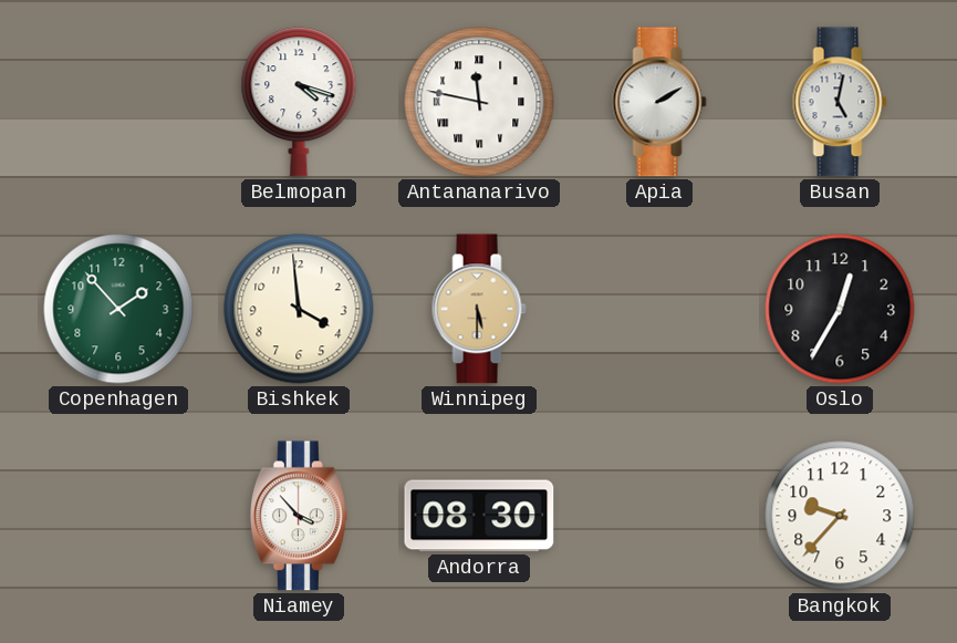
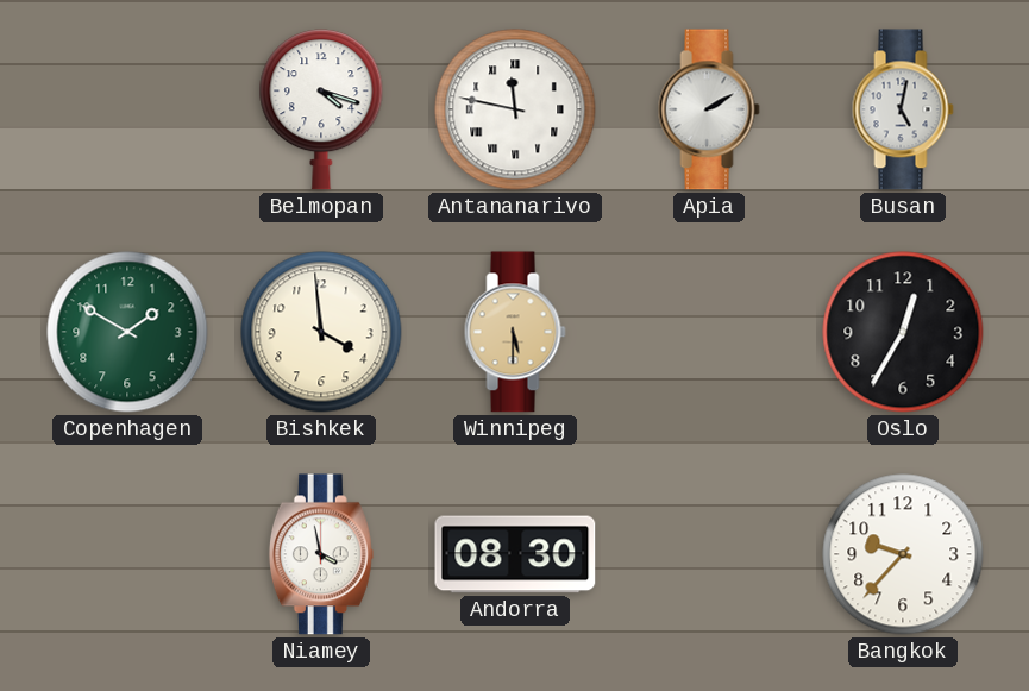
Copenhagen: 1:53 -> 1:50
Niamey: 3:53 -> 3:58
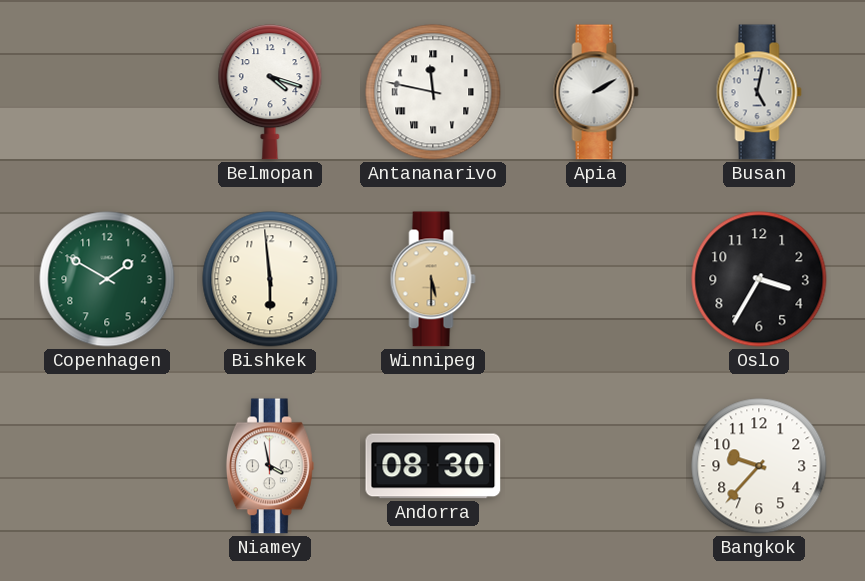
Bishkek: 3:59 -> 5:59
Oslo: 12:35 -> 3:35
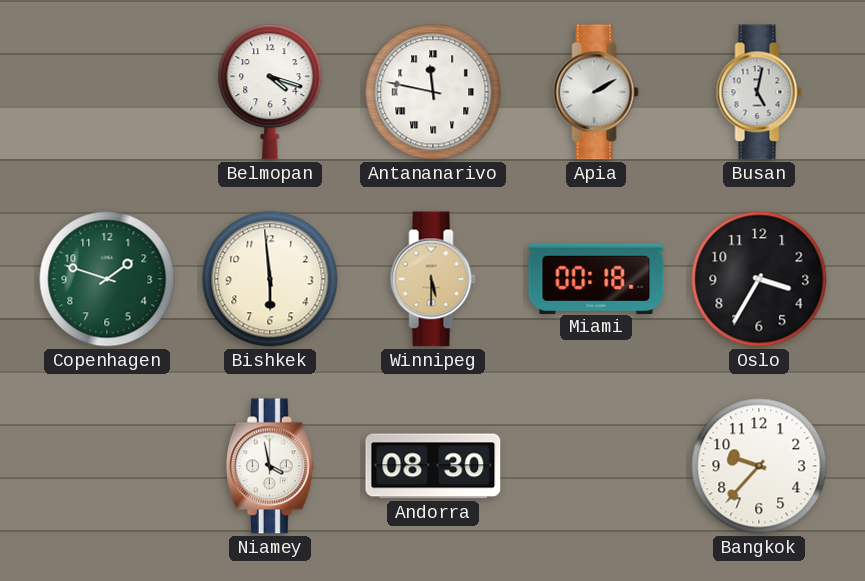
Copenhagen: 1:50 -> 1:48
Miami: none -> 00:18
